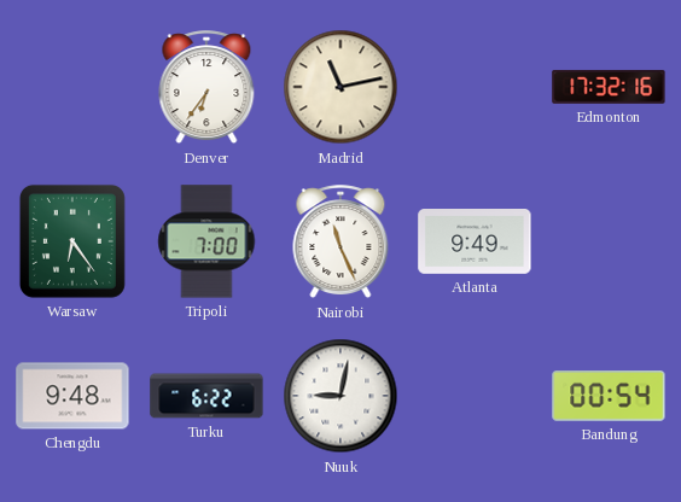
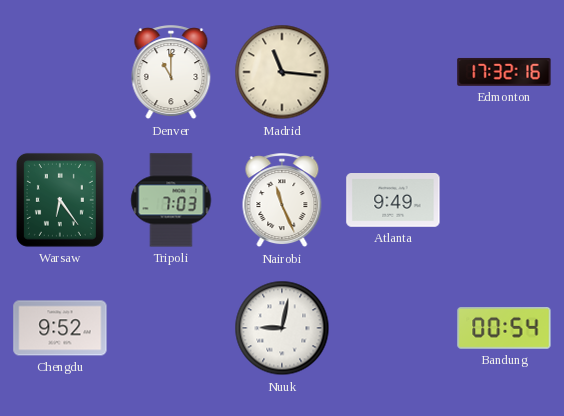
Denver: 6:36 -> 11:00
Madrid: 11:13 -> 11:16
Tripoli: 7:00 -> 7:03
Chengdu: 9:48 -> 9:52
Turku: 6:22 -> none
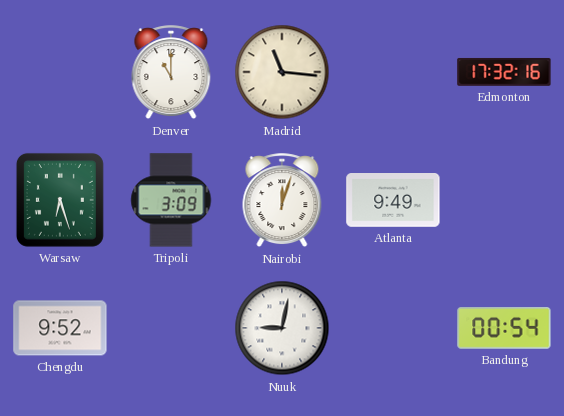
Warsaw: 6:24 -> 6:27
Tripoli: 7:03 -> 3:09
Nairobi: 11:26 -> 12:03
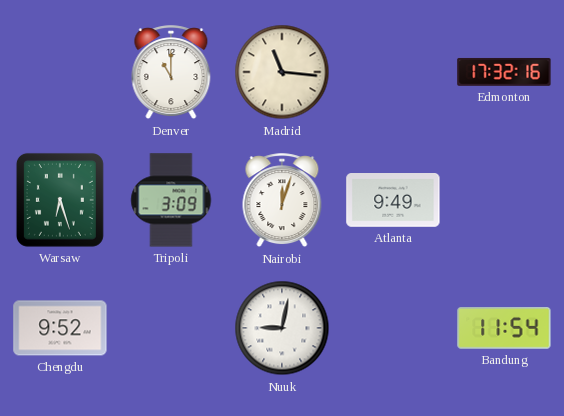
Bandung: 00:54 -> 11:54
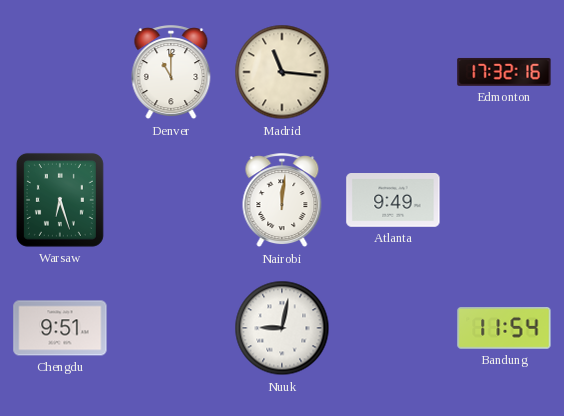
Tripoli: 3:09 -> none
Nairobi: 12:03 -> 12:01
Chengdu: 9:52 -> 9:51
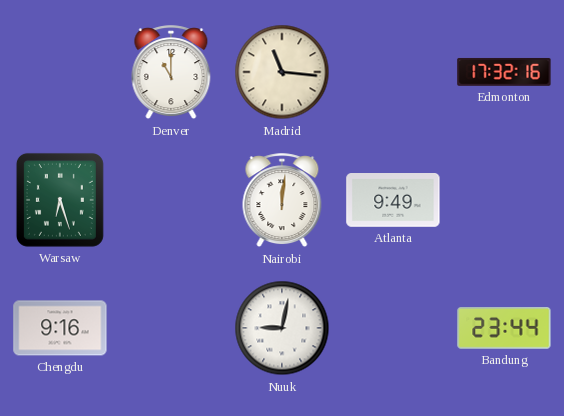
Chengdu: 9:51 -> 9:16
Bandung: 11:54 -> 23:44
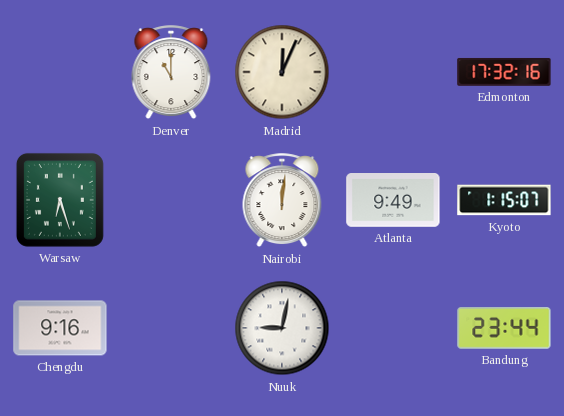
Madrid: 11:16 -> 12:04
Kyoto: none -> 1:15
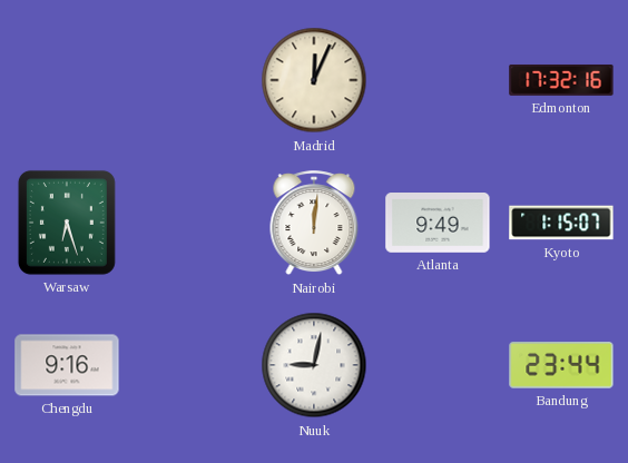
Denver: 11:00 -> none
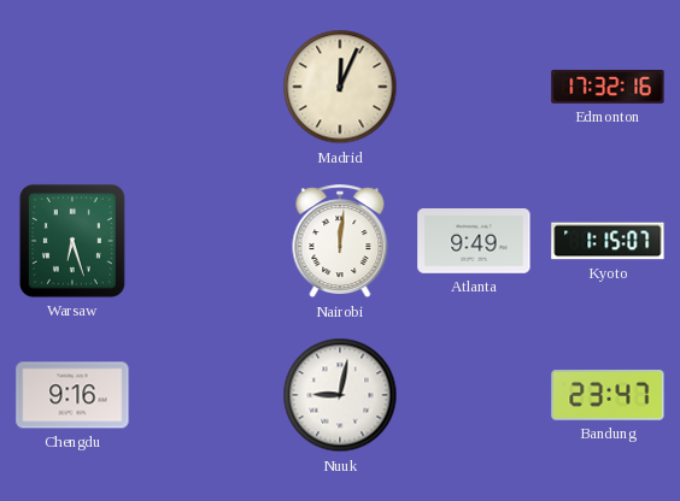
Bandung: 23:44 -> 23:47
